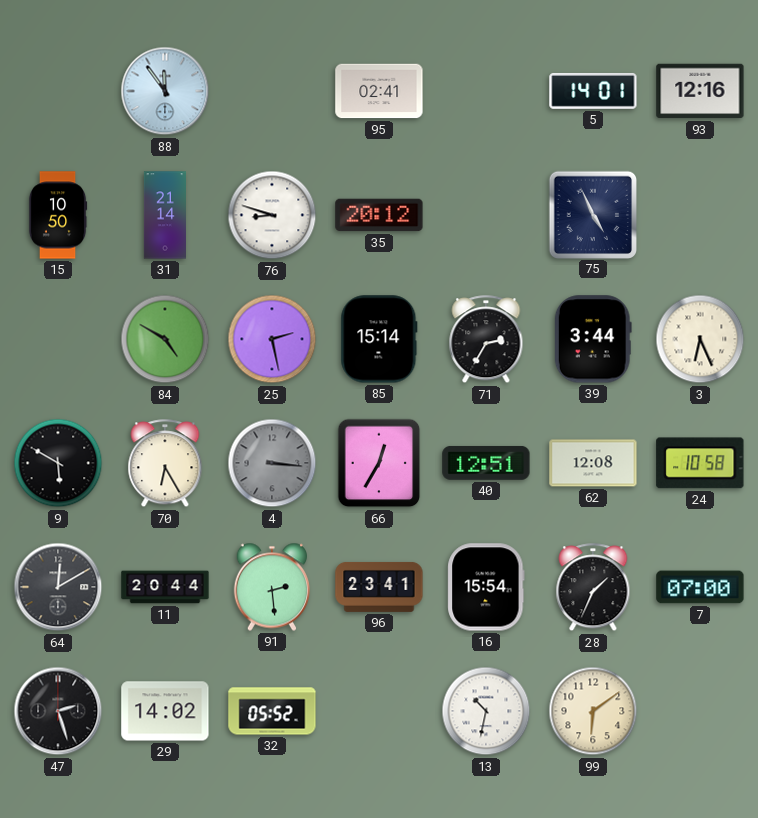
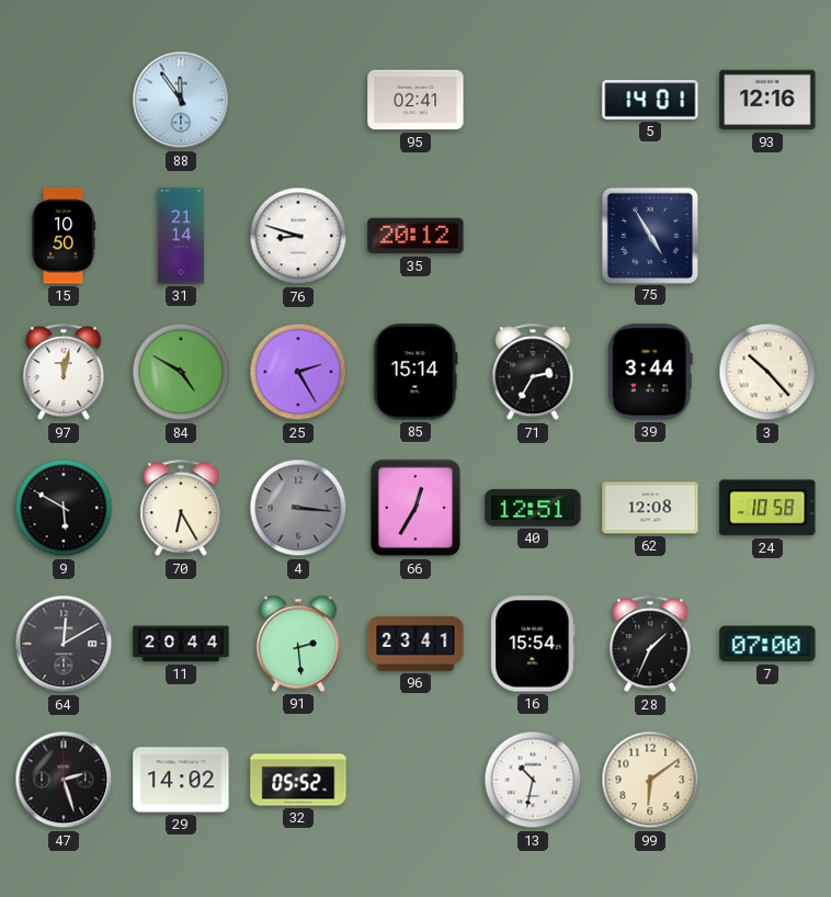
75: 4:56 -> 4:55
97: none -> 12:02
25: 2:28 -> 2:25
3: 6:26 -> 10:23
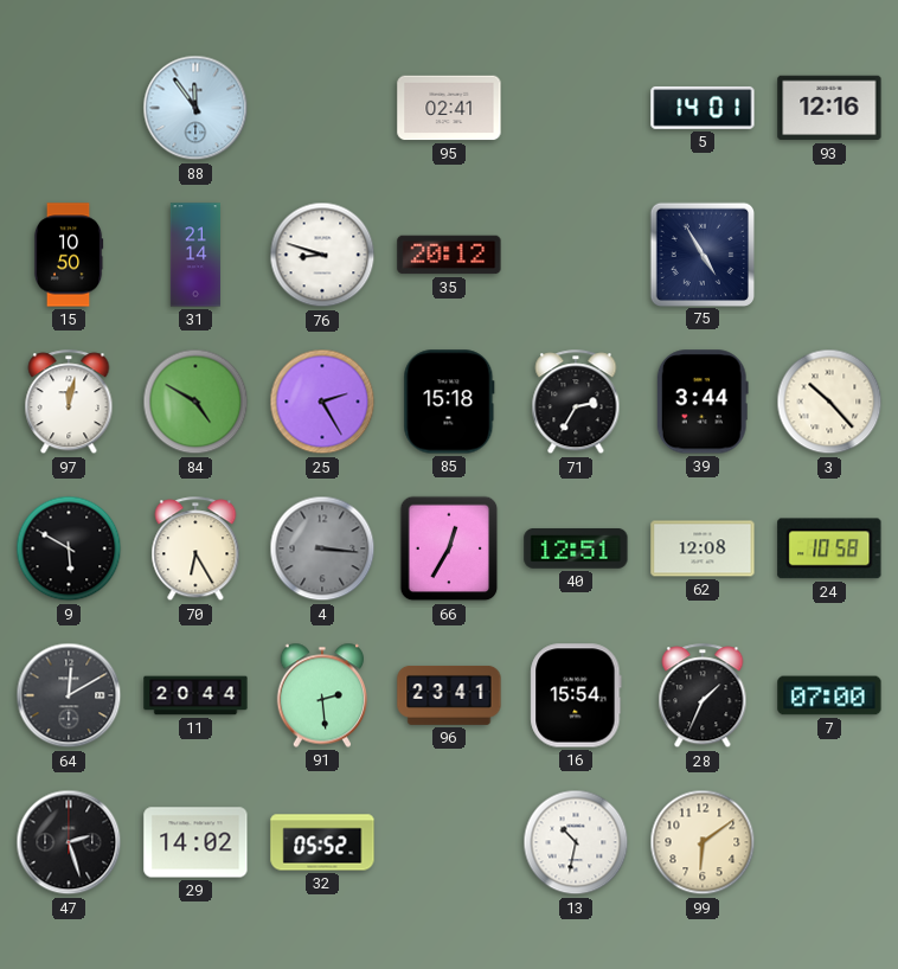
85: 15:14 -> 15:18
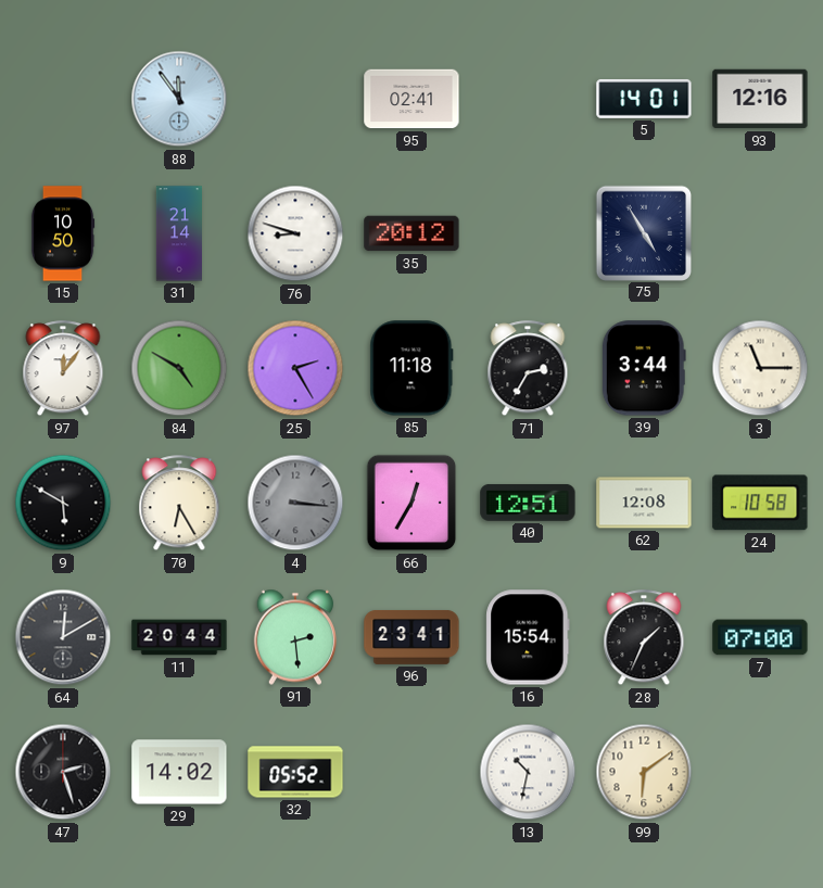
97: 12:02 -> 12:06
85: 15:18 -> 11:18
3: 10:23 -> 11:15
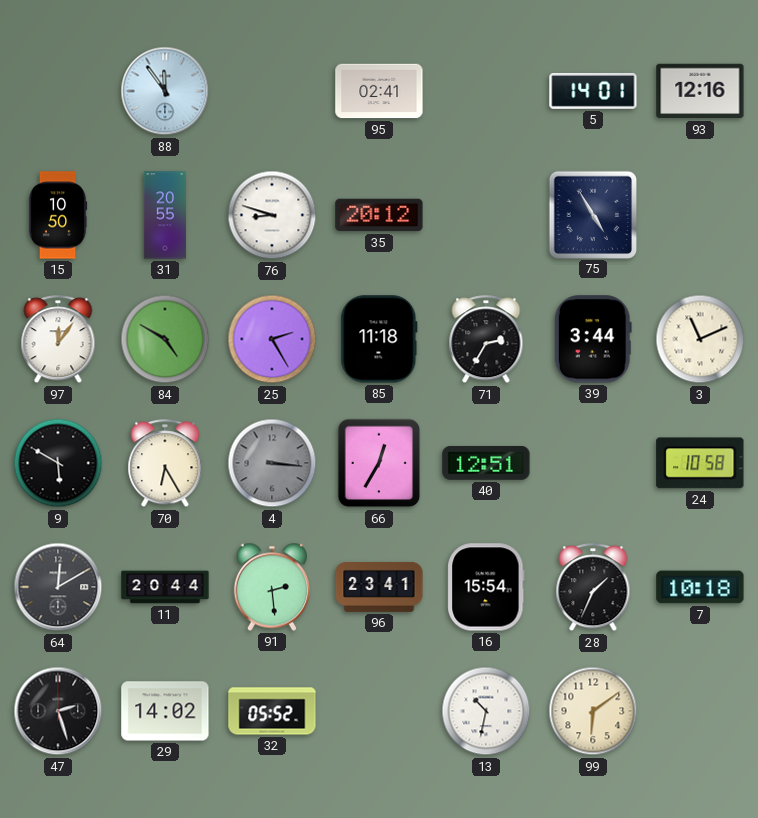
31: 21:14 -> 20:55
3: 11:15 -> 11:11
62: 12:08 -> none
7: 07:00 -> 10:18
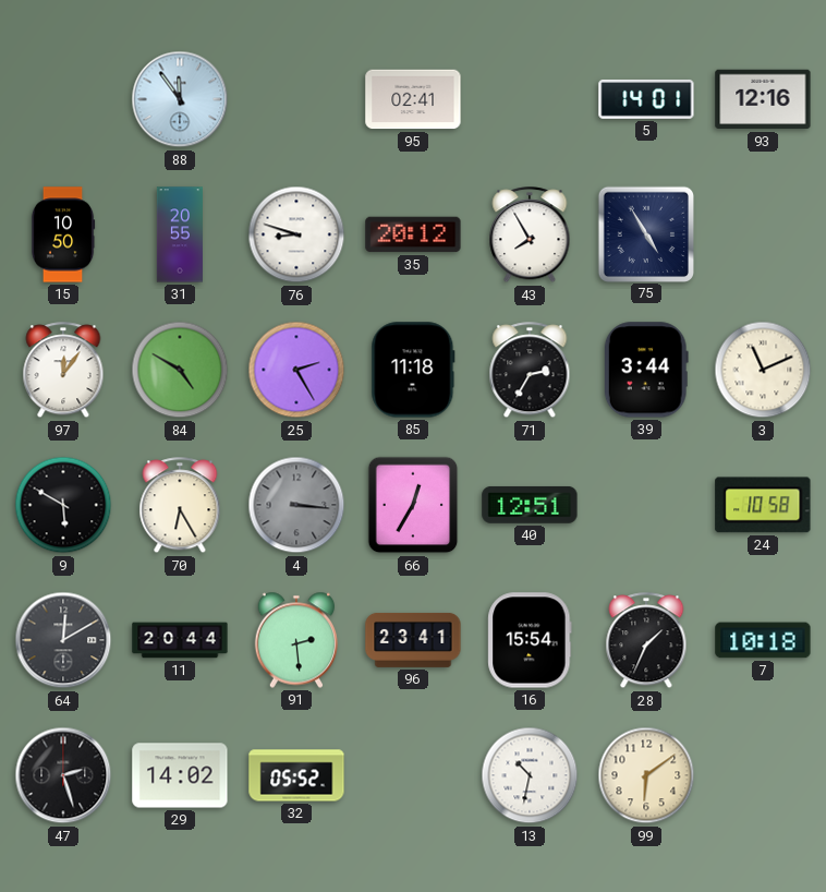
43: none -> 7:55
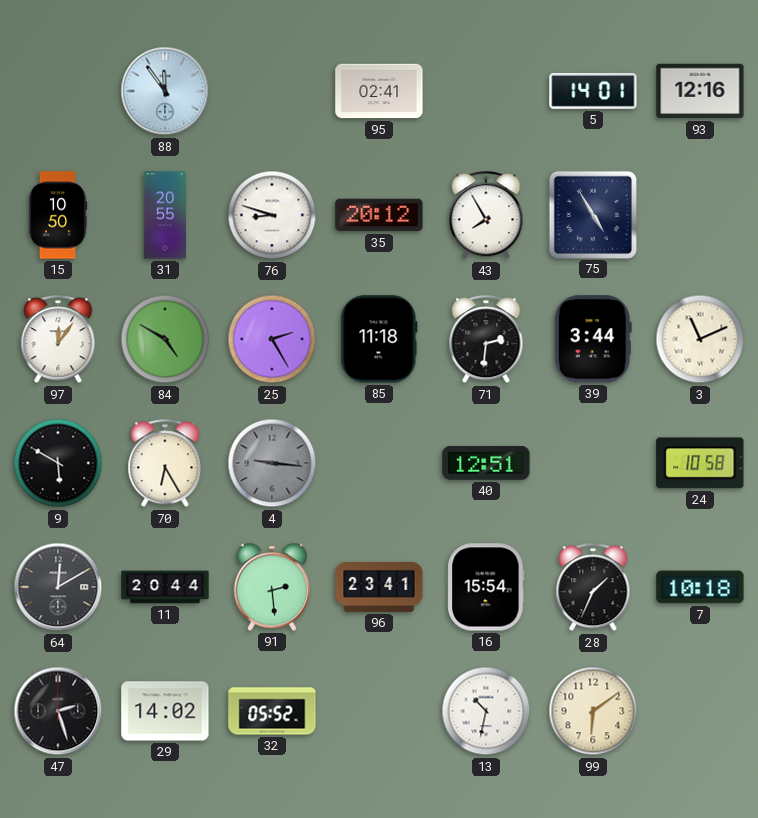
71: 2:35 -> 2:31
4: 3:16 -> 9:16
66: 12:35 -> none
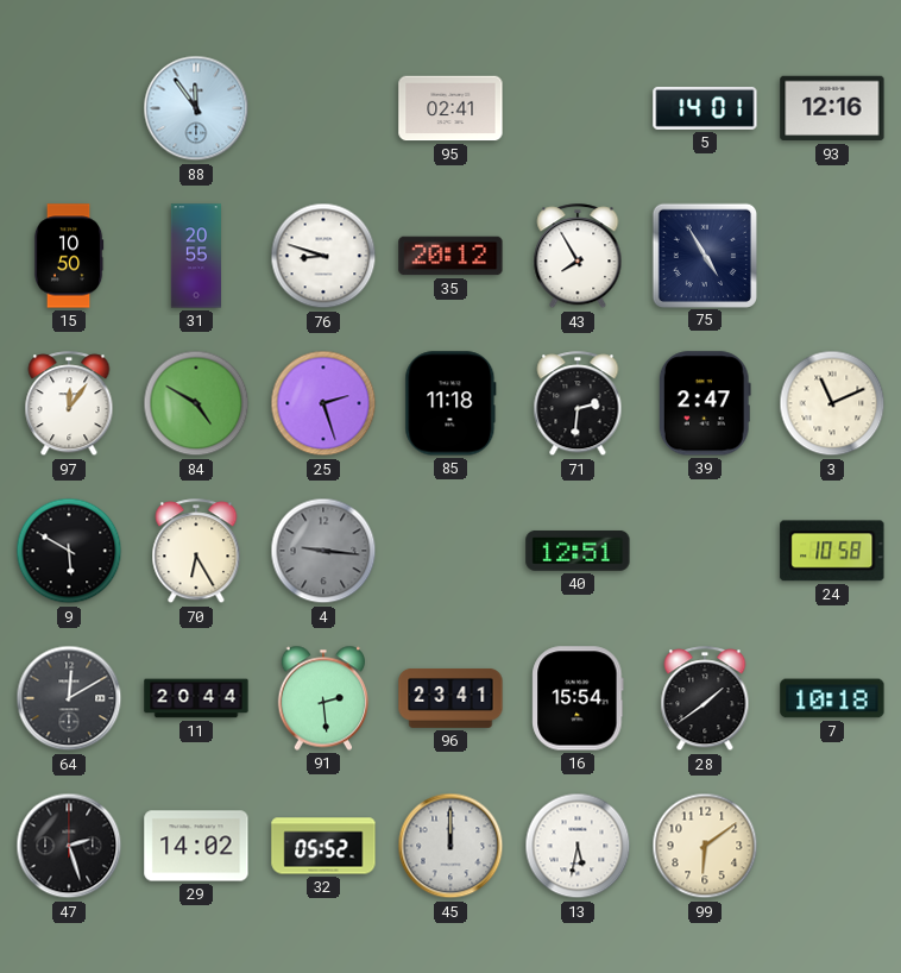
25: 2:25 -> 2:27
39: 3:44 -> 2:47
28: 1:34 -> 1:39
45: none -> 12:00
13: 10:32 -> 5:32
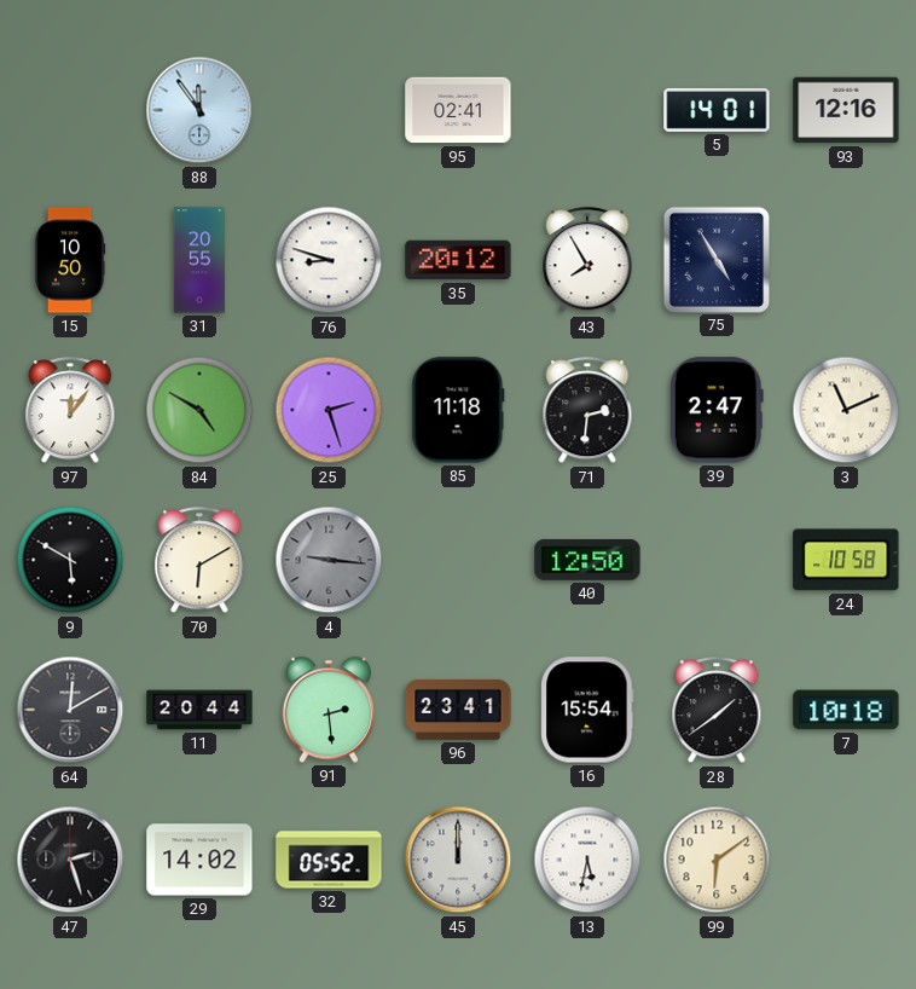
70: 6:25 -> 6:10
40: 12:51 -> 12:50
